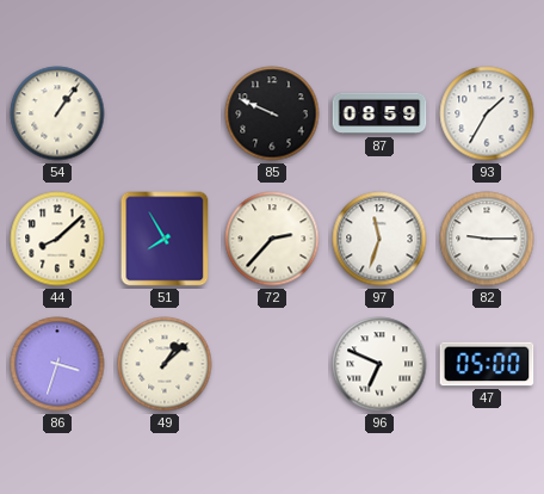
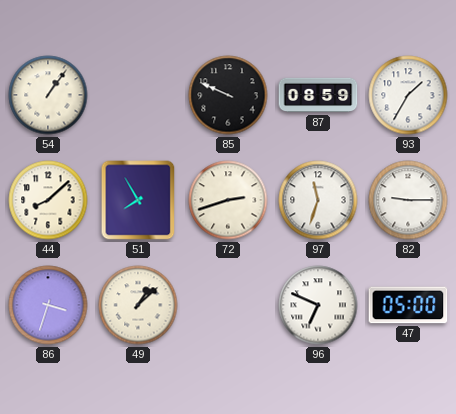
72: 2:37 -> 2:42
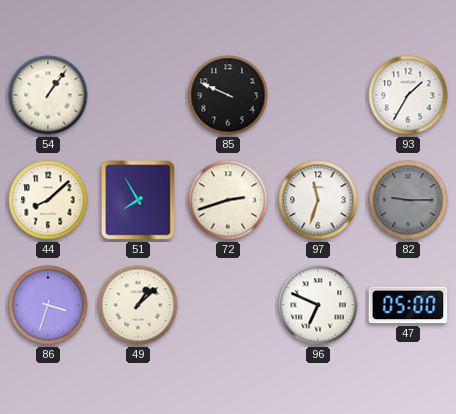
87: 08:59 -> none
82 dial: white -> grey
